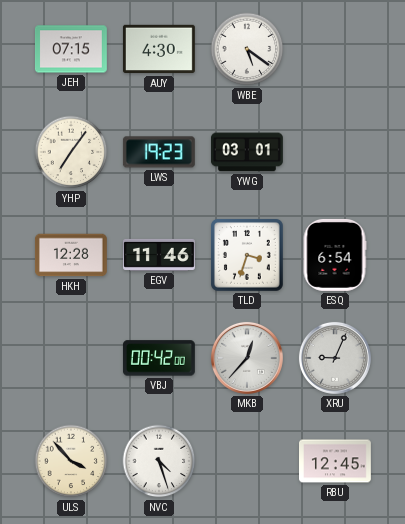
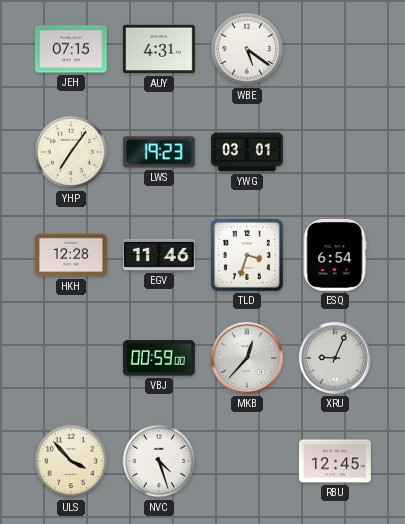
AUY: 4:30 -> 4:31
VBJ: 00:42 -> 00:59
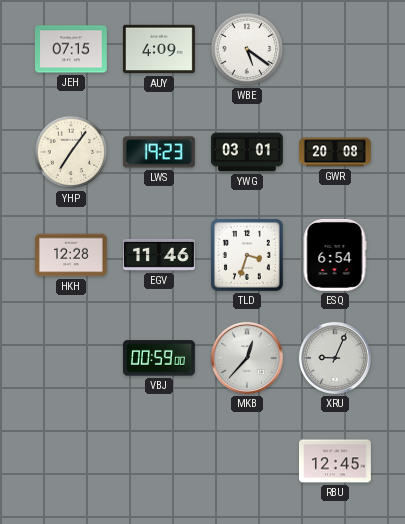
AUY: 4:31 -> 4:09
GWR: none -> 20:08
ULS: 3:53 -> none
NVC: 4:27 -> none
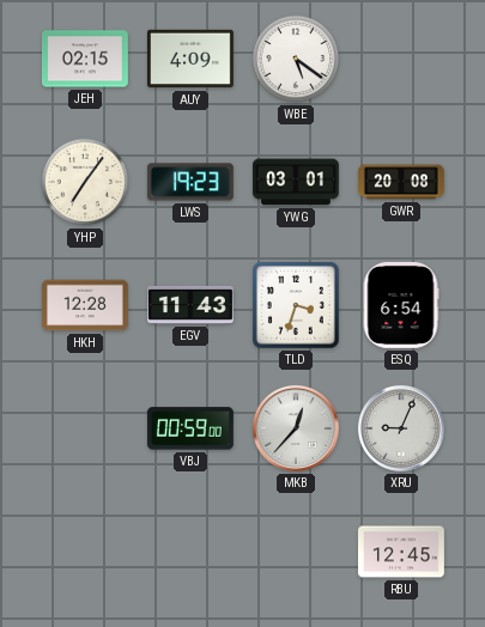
JEH: 07:15 -> 02:15
EGV: 11:46 -> 11:43
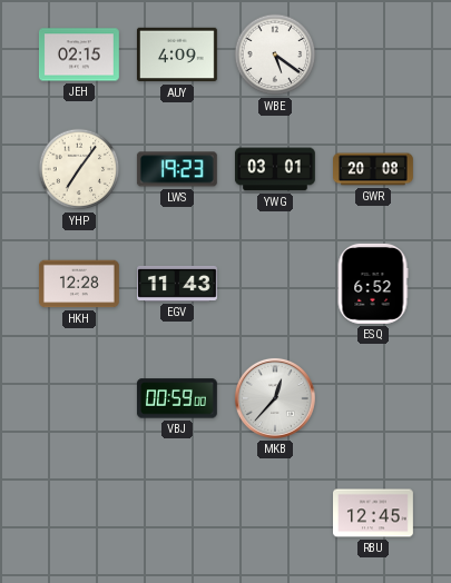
TLD: 3:33 -> none
ESQ: 6:54 -> 6:52
XRU: 9:04 -> none
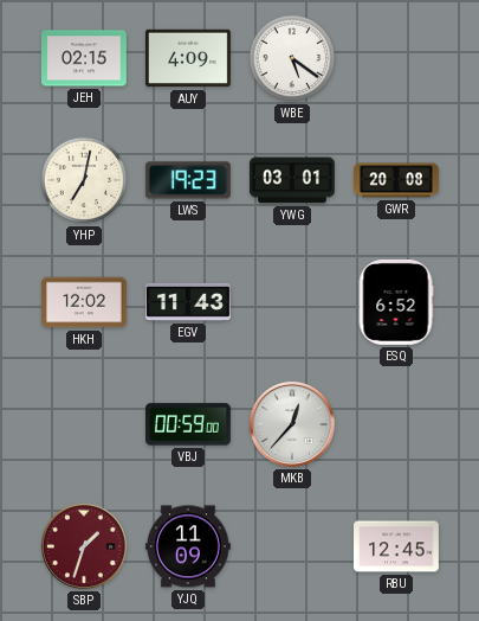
YHP: 7:06 -> 7:02
HKH: 12:28 -> 12:02
SBP: none -> 1:33
YJQ: none -> 11:09
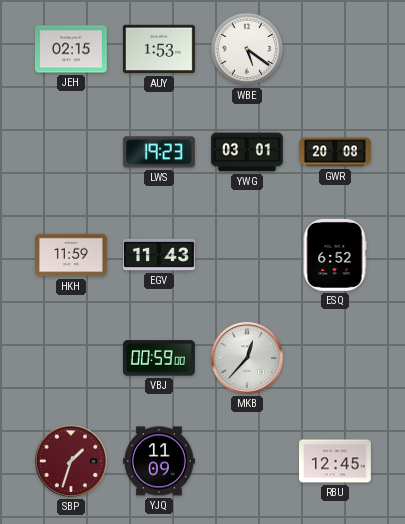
AUY: 4:09 -> 1:53
YHP: 7:02 -> none
HKH: 12:02 -> 11:59
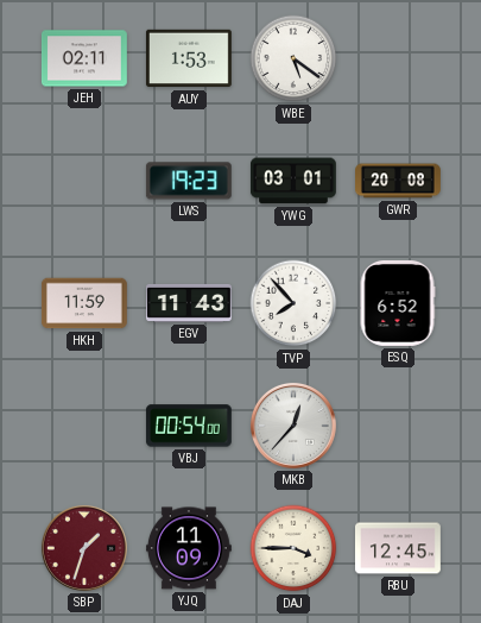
JEH: 02:15 -> 02:11
TVP: none -> 7:53
VBJ: 00:59 -> 00:54
DAJ: none -> 3:45
